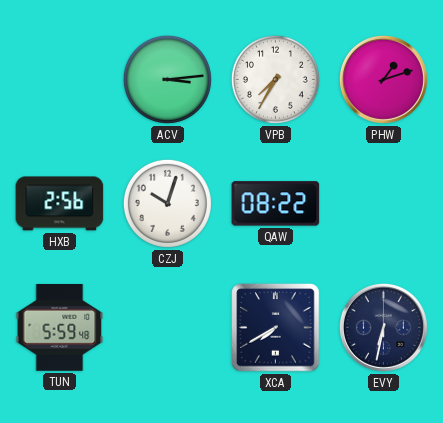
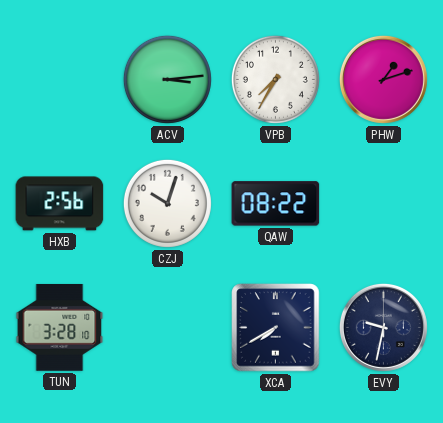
TUN: 5:59 -> 3:28
EVY: 6:32 -> 9:32
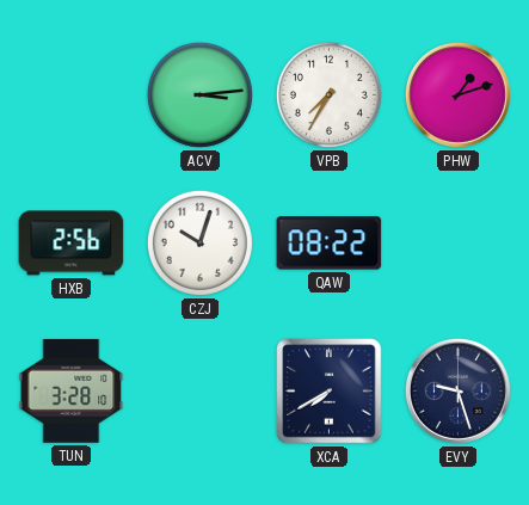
EVY: 9:32 -> 9:27
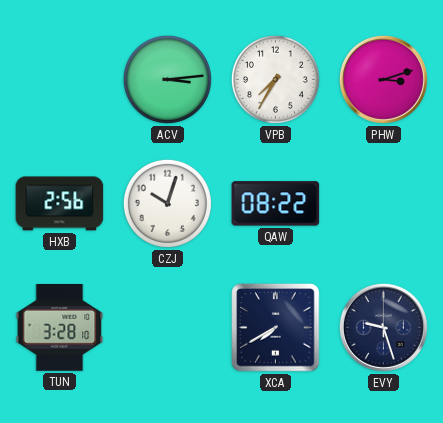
PHW: 1:12 -> 3:12
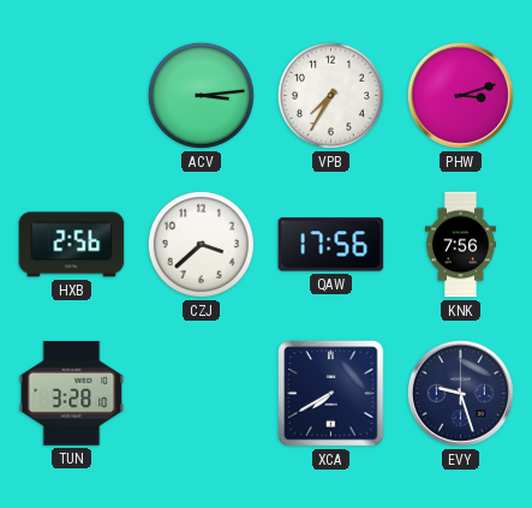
CZJ: 10:03 -> 3:38
QAW: 08:22 -> 17:56
KNK: none -> 7:56
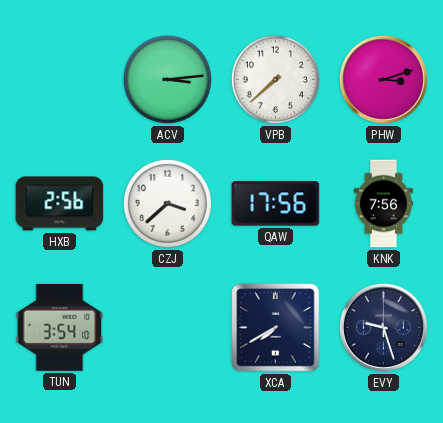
VPB: 7:35 -> 7:38
TUN: 3:28 -> 3:54
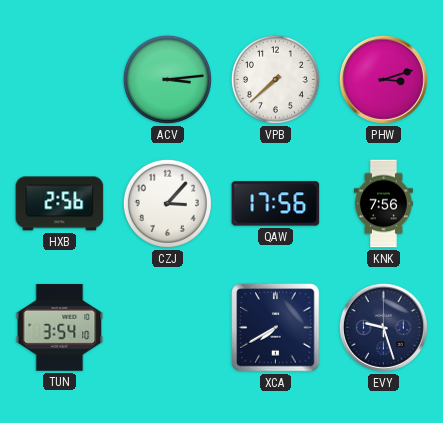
CZJ: 3:38 -> 3:07
